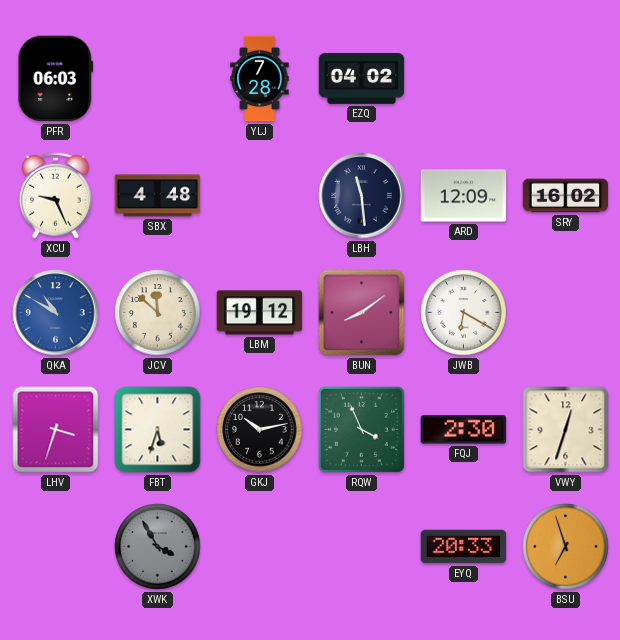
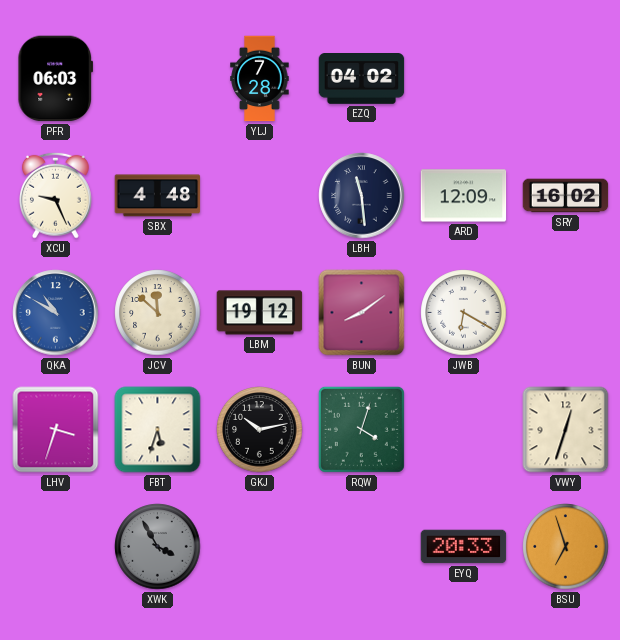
RQW: 3:56 -> 4:03
FQJ: 2:30 -> none
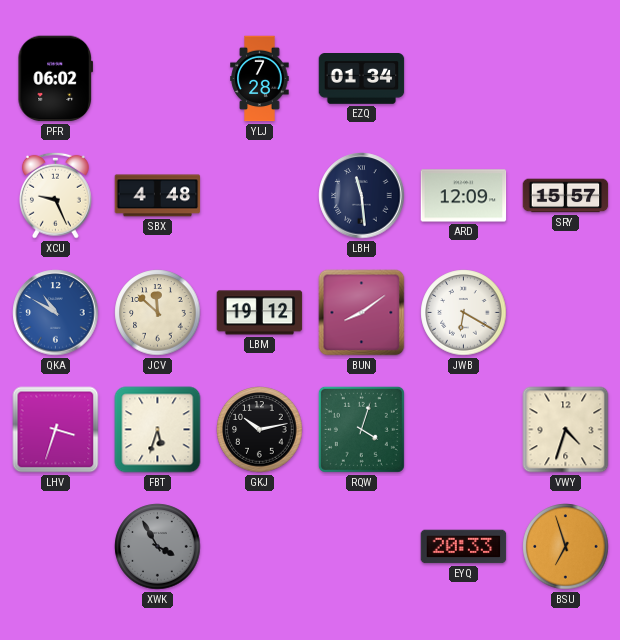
PFR: 06:03 -> 06:02
EZQ: 04:02 -> 01:34
SRY: 16:02 -> 15:57
VWY: 12:33 -> 4:33
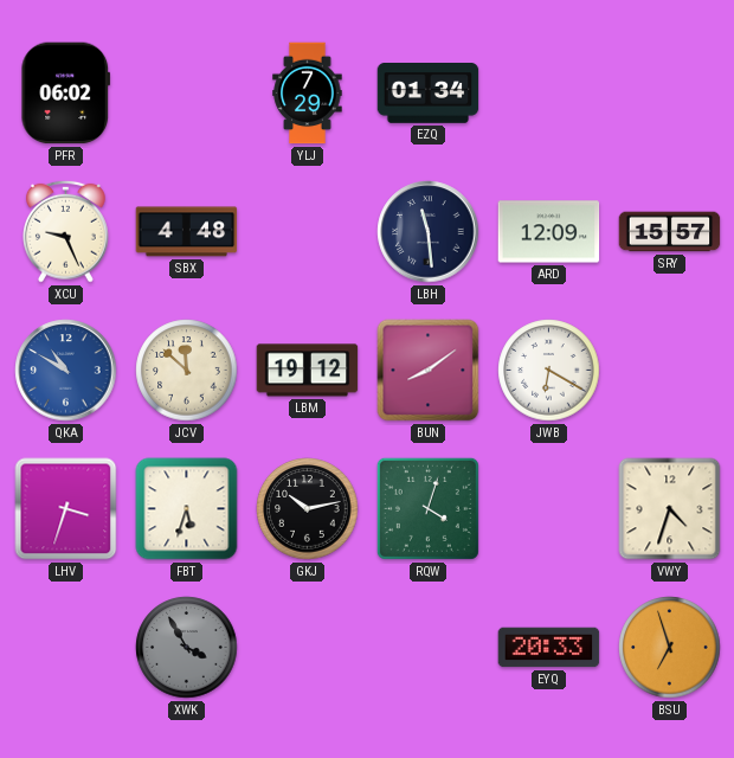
YLJ: 7:28 -> 7:29
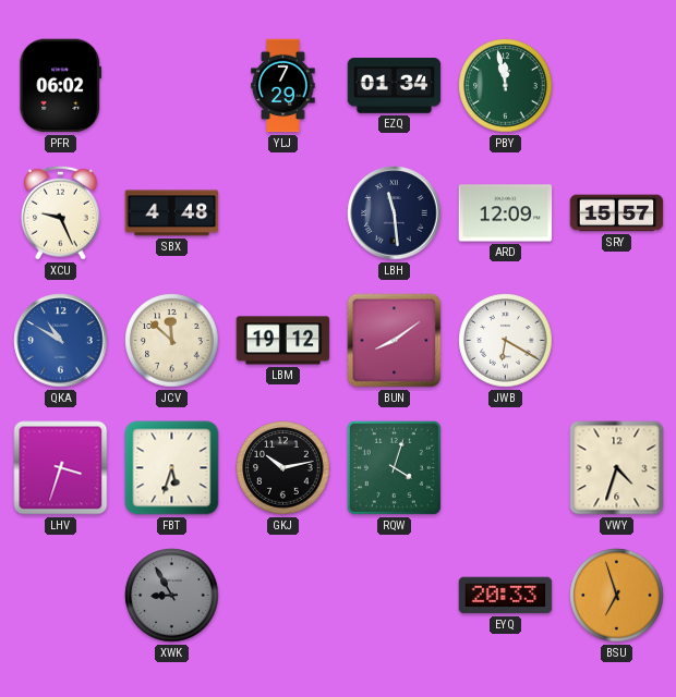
PBY: none -> 11:58
XWK: 3:55 -> 8:55
